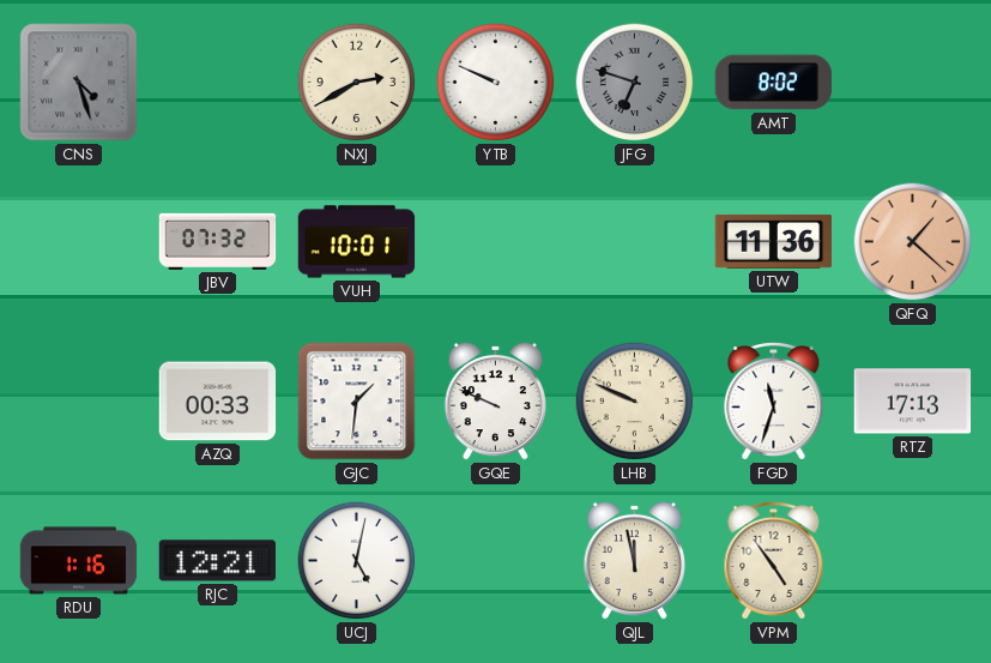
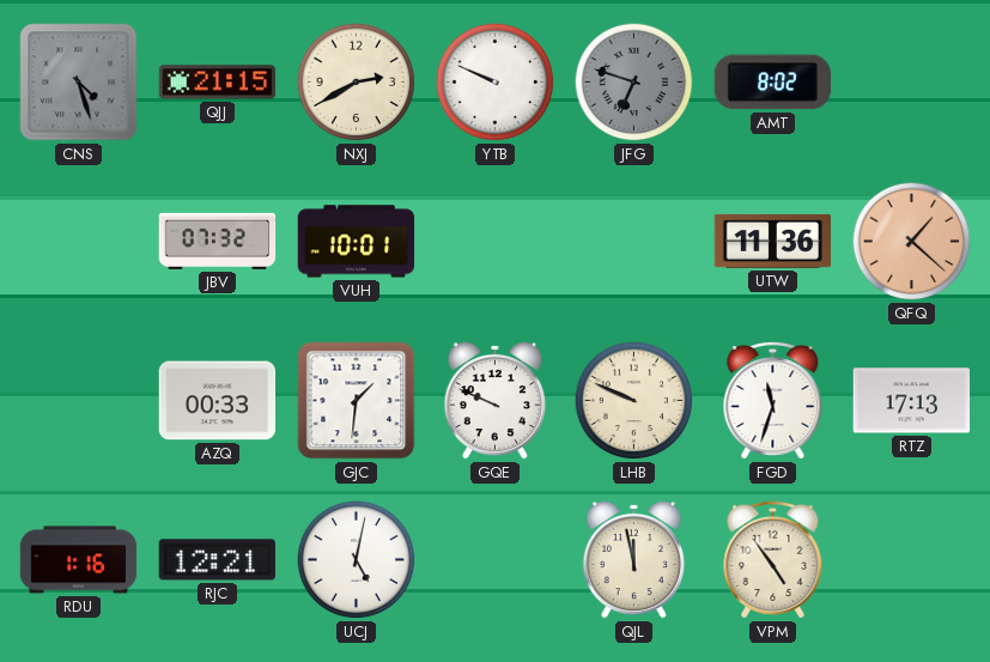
QJJ: none -> 21:15
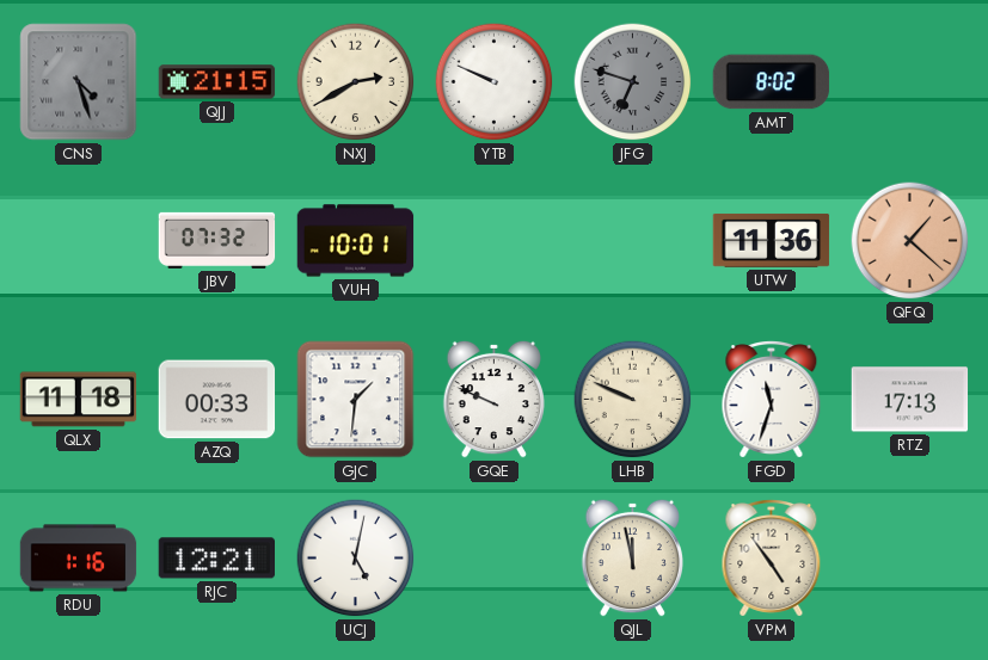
QLX: none -> 11:18
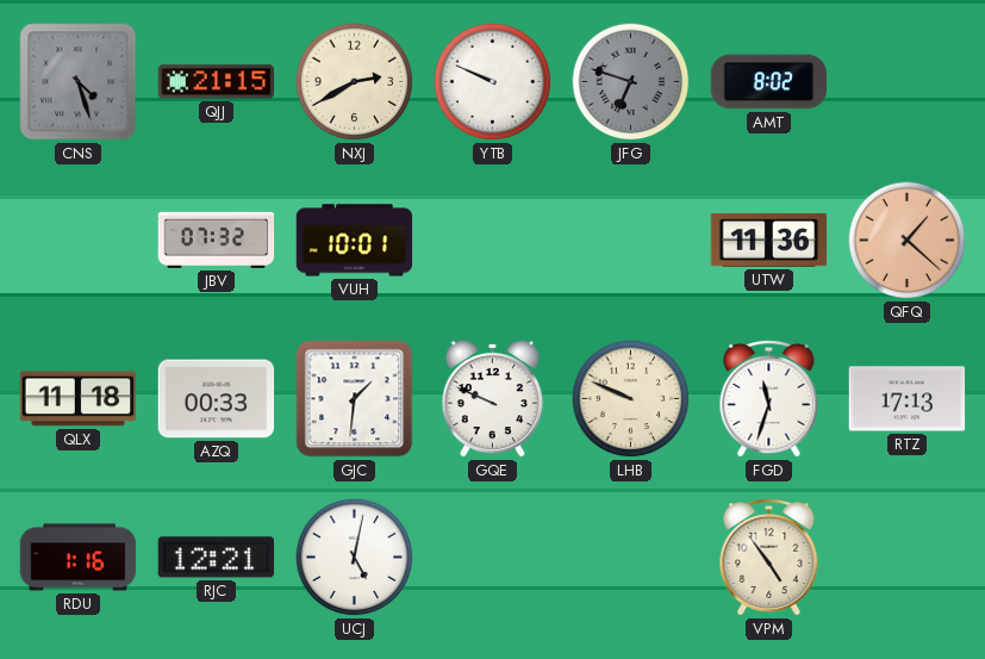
QJL: 11:58 -> none
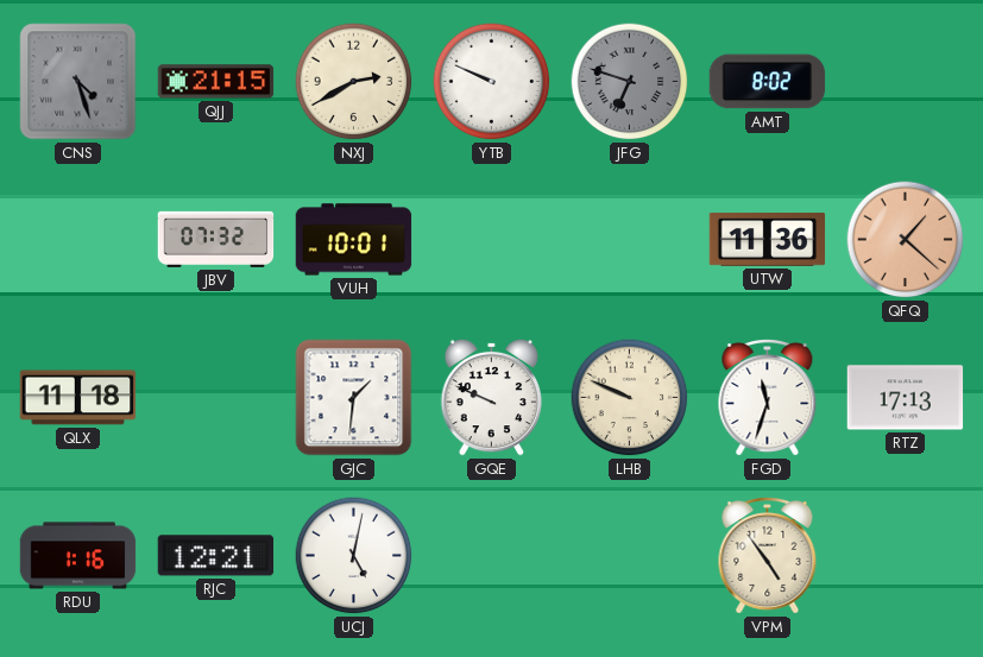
AZQ: 00:33 -> none
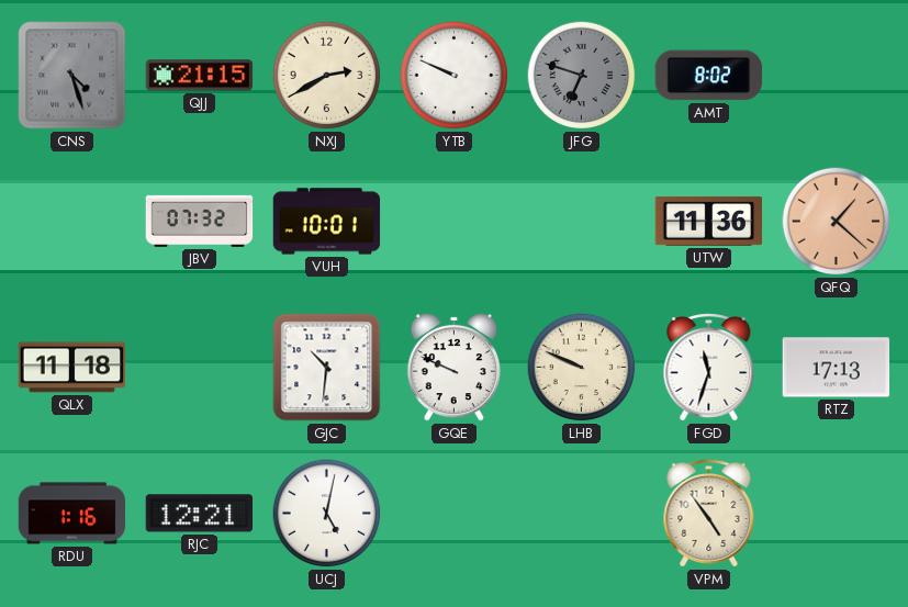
GJC: 1:31 -> 10:31
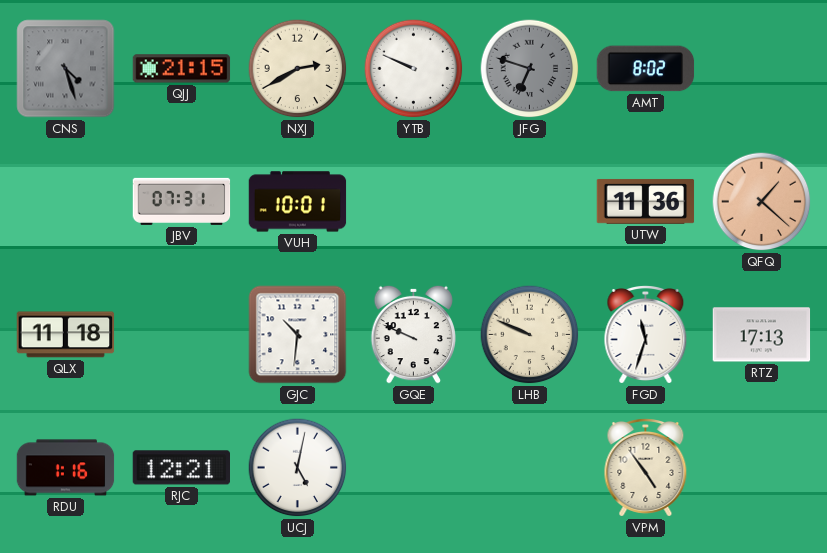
JBV: 07:32 -> 07:31
